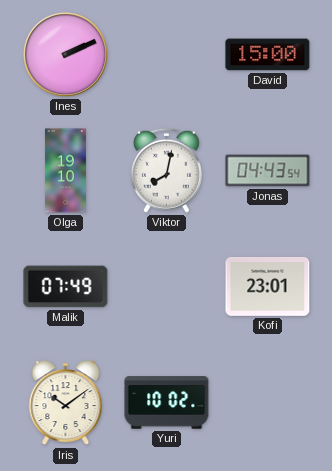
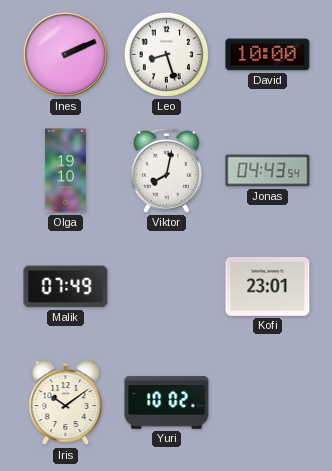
Leo: none -> 8:27
David: 15:00 -> 10:00
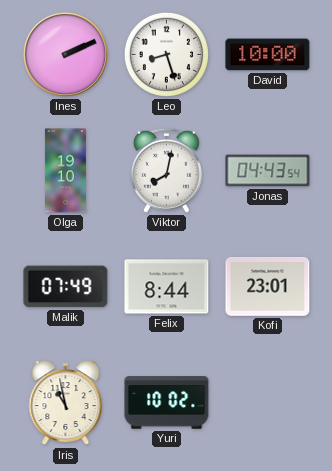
Felix: none -> 8:44
Iris: 10:09 -> 10:58
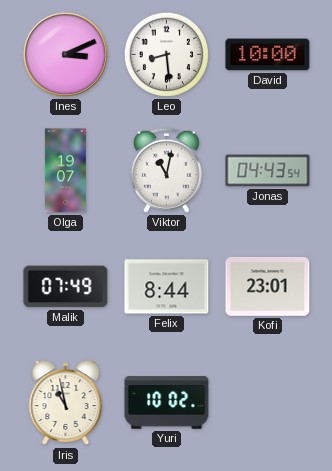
Ines: 2:11 -> 3:11
Leo: 8:27 -> 8:29
Olga: 19:10 -> 19:07
Viktor: 8:02 -> 11:02
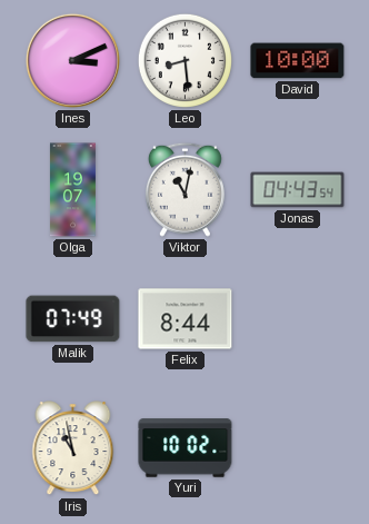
Kofi: 23:01 -> none
